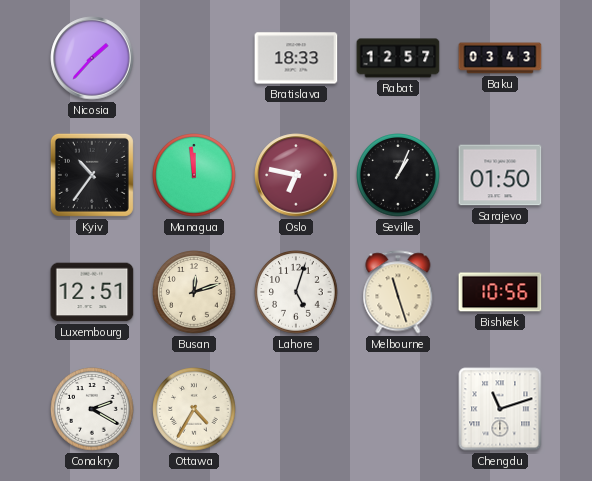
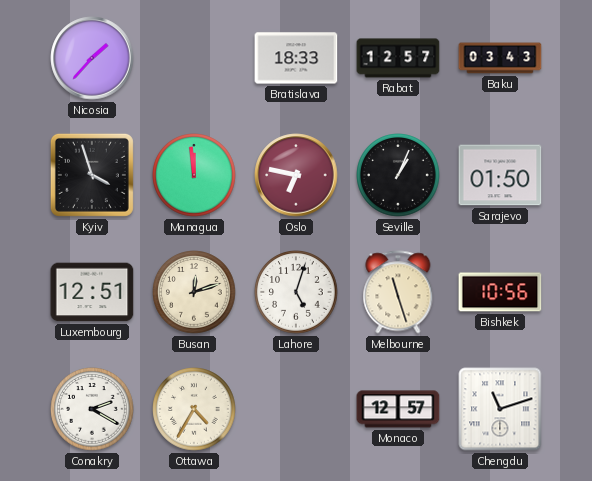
Kyiv: 10:36 -> 3:57
Monaco: none -> 12:57
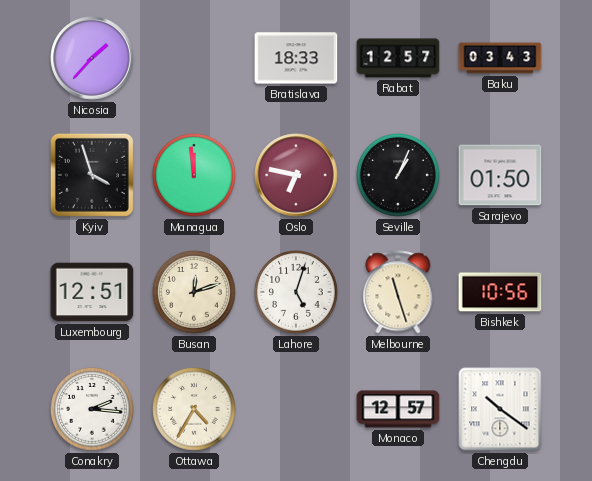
Conakry: 2:20 -> 2:16
Chengdu: 11:12 -> 10:21
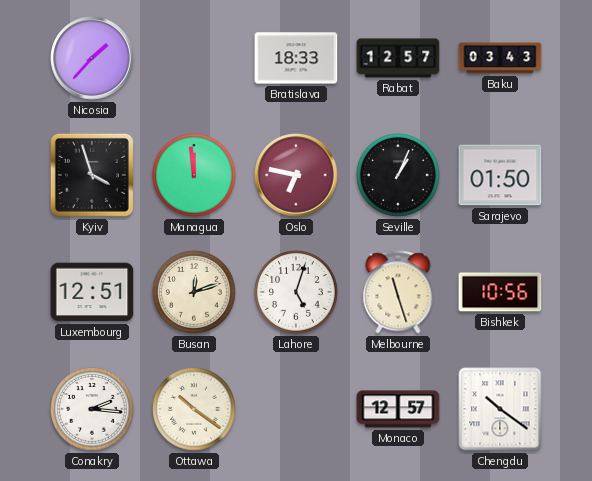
Ottawa: 4:35 -> 10:21
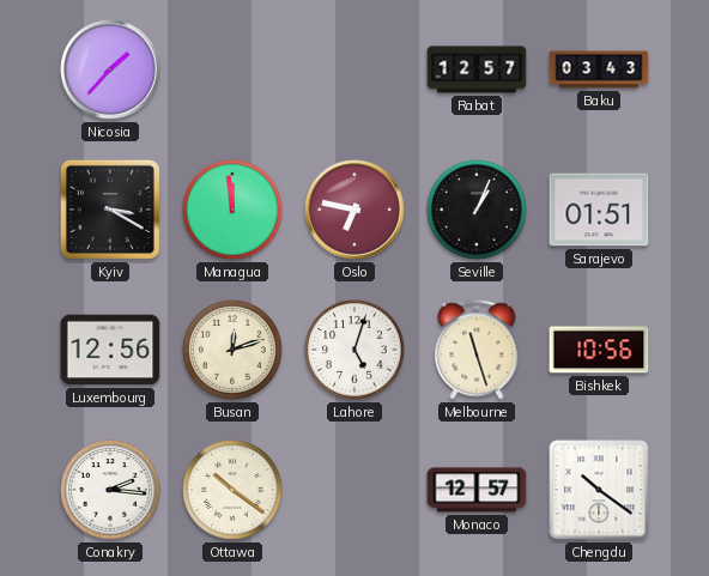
Bratislava: 18:33 -> none
Kyiv: 3:57 -> 3:20
Sarajevo: 01:50 -> 01:51
Luxembourg: 12:51 -> 12:56
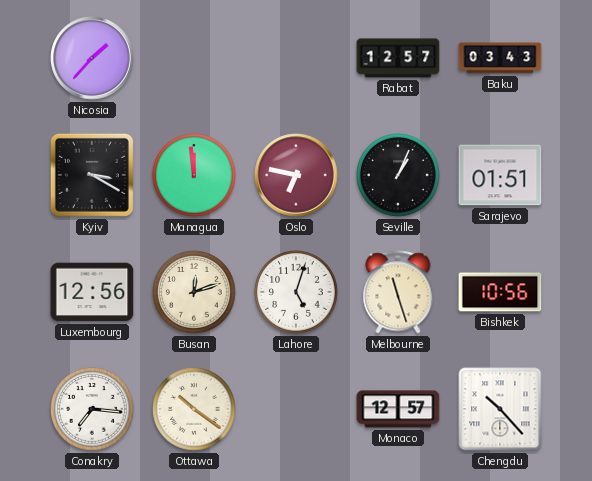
Conakry: 2:16 -> 7:16
Chengdu: 10:21 -> 10:23
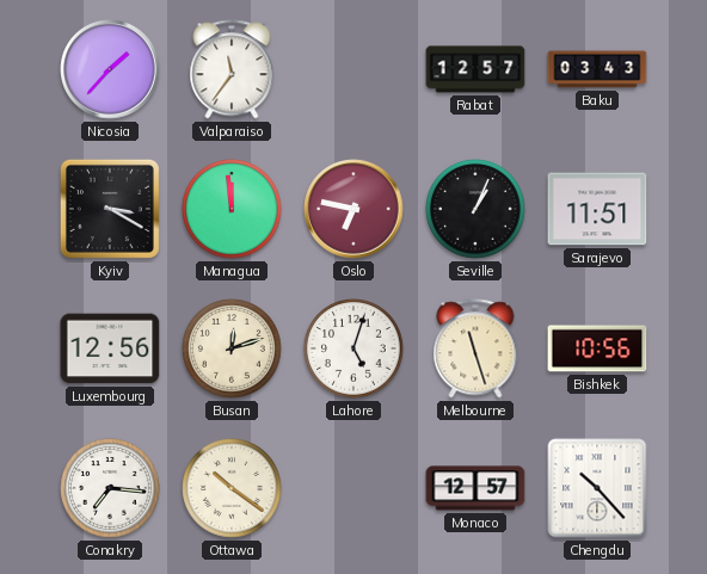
Valparaiso: none -> 11:36
Sarajevo: 01:51 -> 11:51
